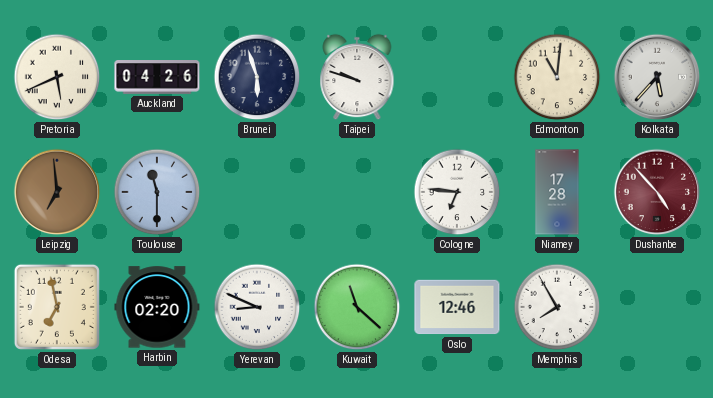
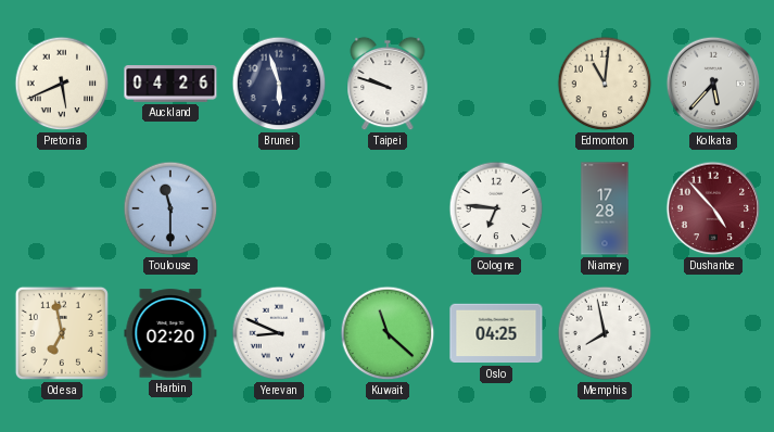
Leipzig: 6:59 -> none
Oslo: 12:46 -> 04:25
Memphis: 7:55 -> 7:58
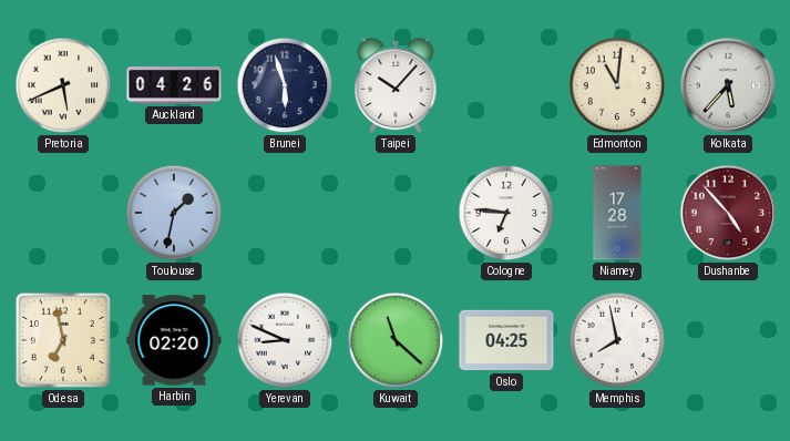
Taipei: 9:48 -> 10:07
Toulouse: 11:30 -> 1:32
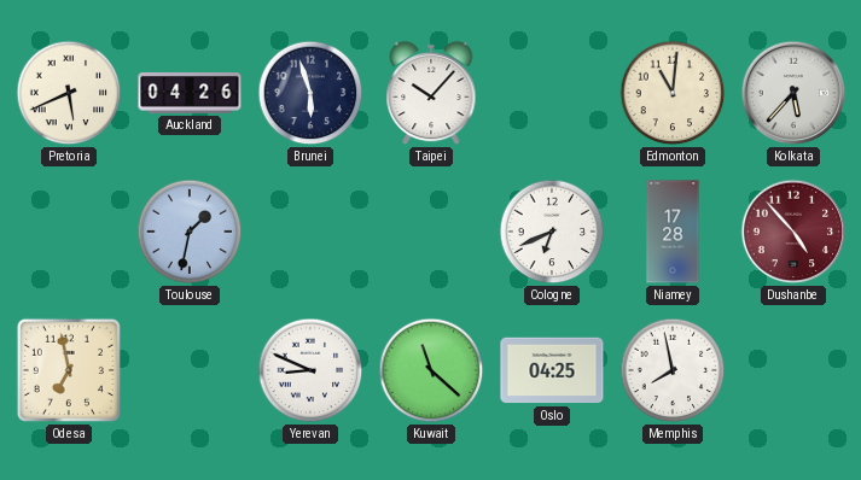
Cologne: 6:46 -> 6:41
Harbin: 02:20 -> none
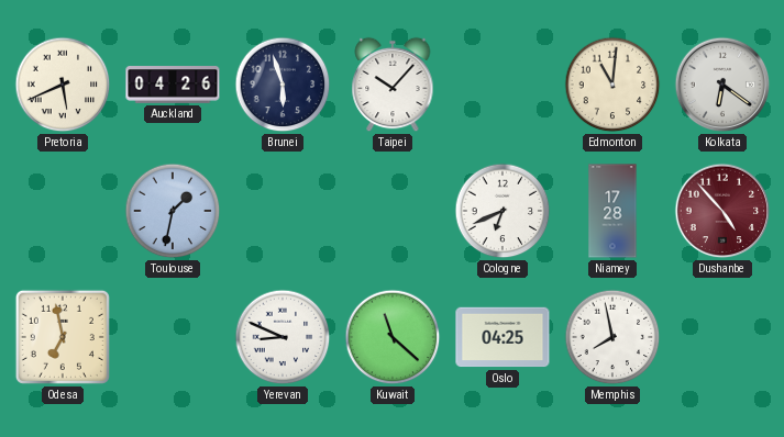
Kolkata: 5:37 -> 6:21
